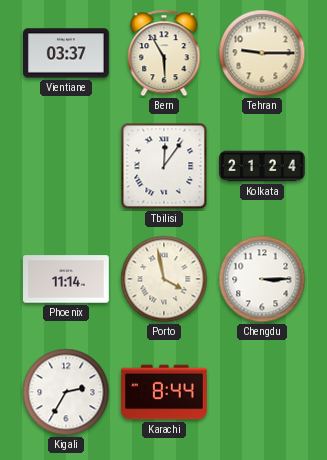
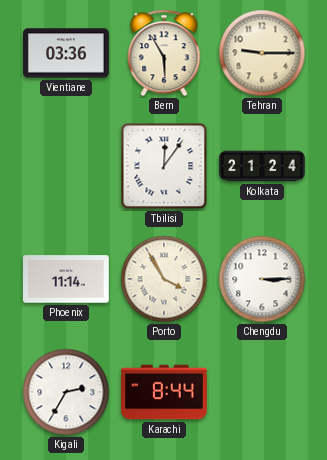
Vientiane: 03:37 -> 03:36
Porto: 3:58 -> 3:55
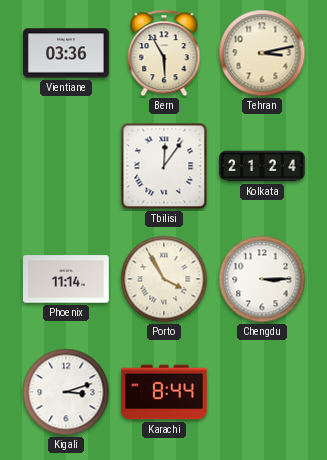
Tehran: 9:15 -> 3:13
Kigali: 2:35 -> 3:12
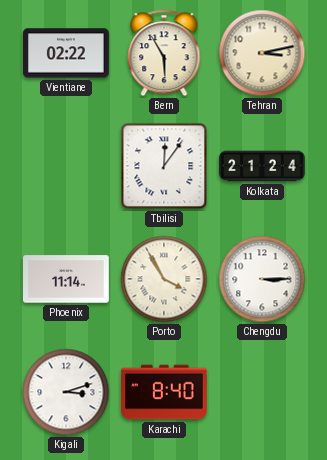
Vientiane: 03:36 -> 02:22
Karachi: 8:44 -> 8:40
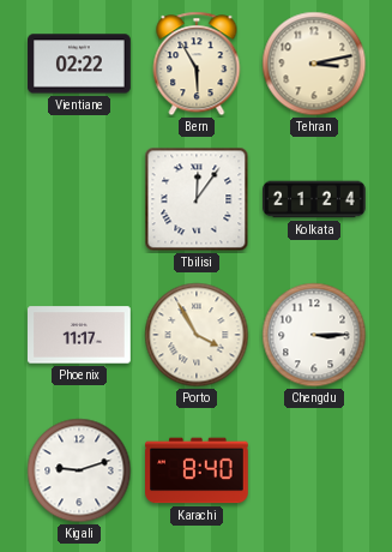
Phoenix: 11:14 -> 11:17
Kigali: 3:12 -> 9:12
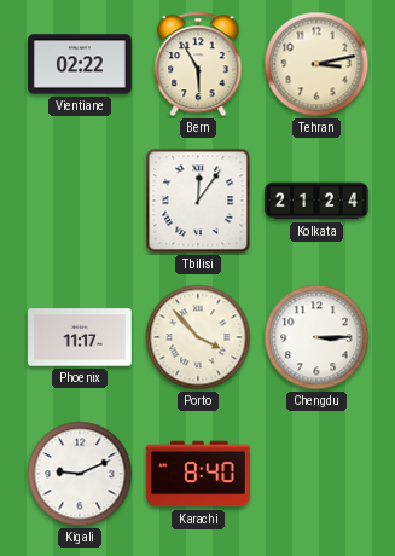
Porto: 3:55 -> 3:53
Kigali: 9:12 -> 9:11
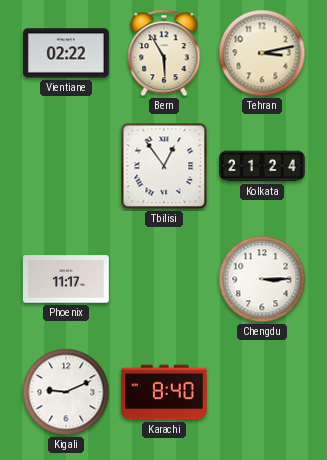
Tbilisi: 12:06 -> 12:54
Porto: 3:53 -> none
